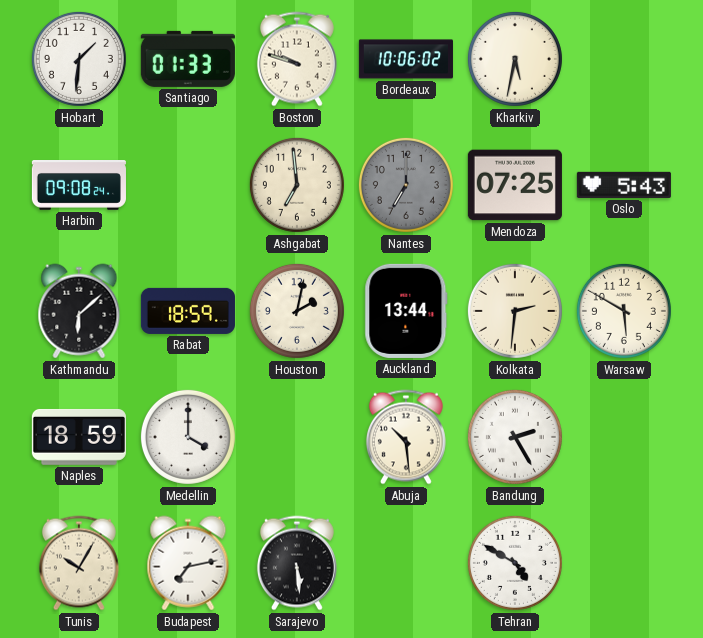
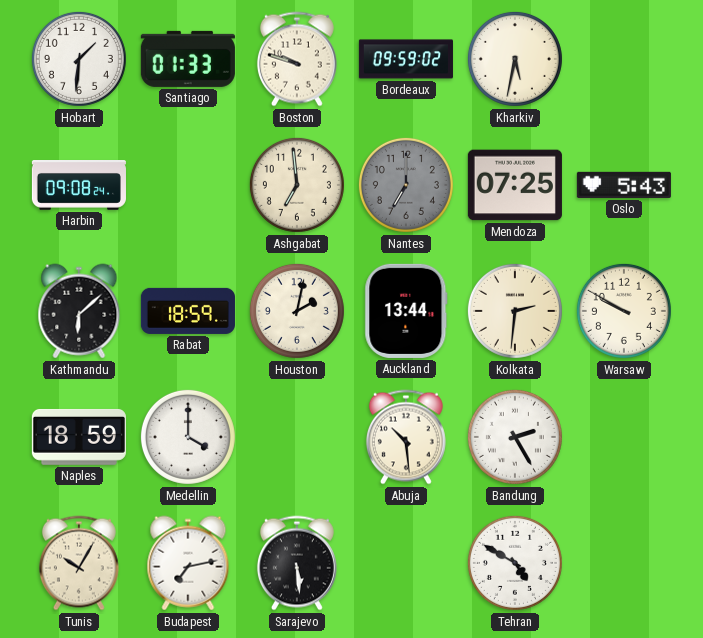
Bordeaux: 10:06 -> 09:59
Warsaw: 5:50 -> 9:50
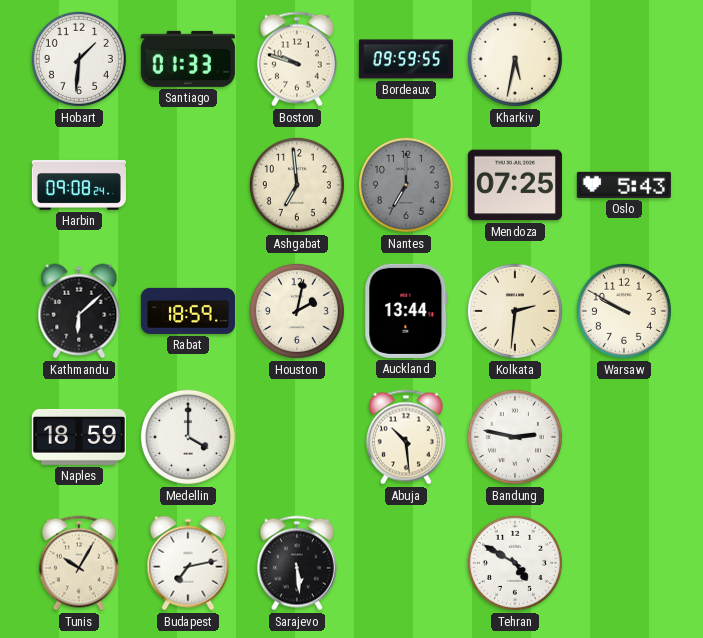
Bordeaux: 09:59:02 -> 09:59:55
Bandung: 2:25 -> 2:47
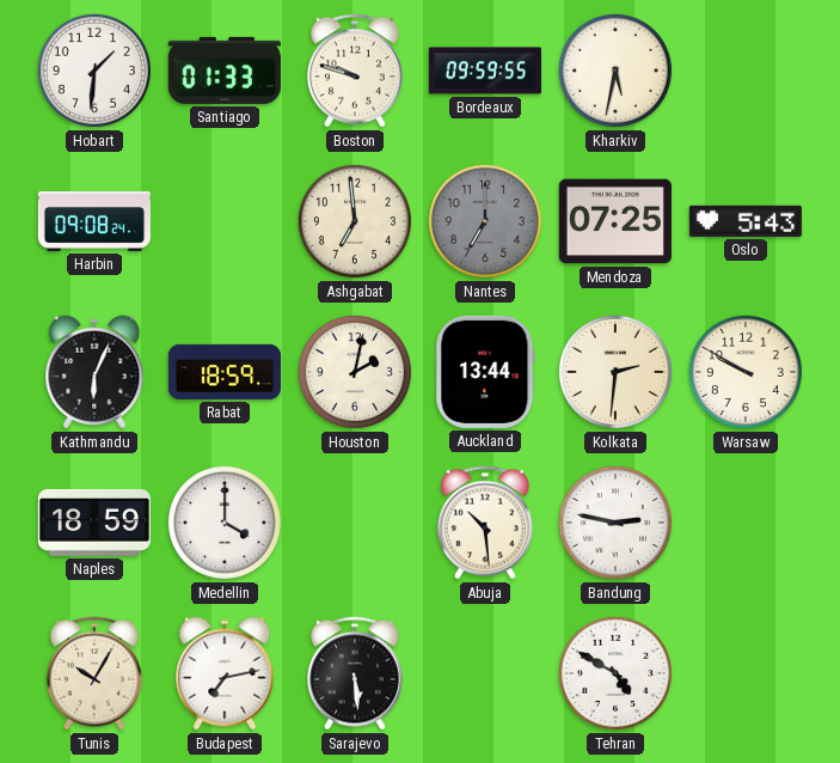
Kathmandu: 6:08 -> 6:04
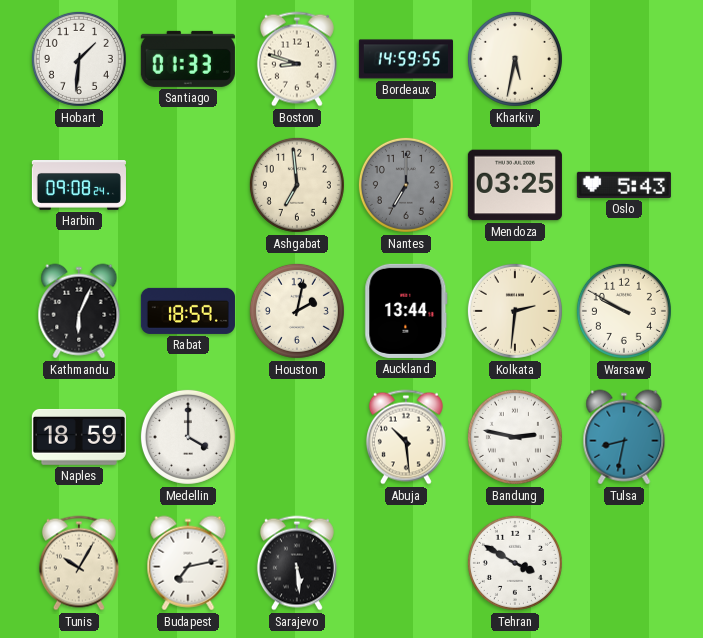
Boston: 9:48 -> 8:48
Bordeaux: 09:59 -> 14:59
Mendoza: 07:25 -> 03:25
Tulsa: none -> 8:32
Tehran: 4:50 -> 3:50
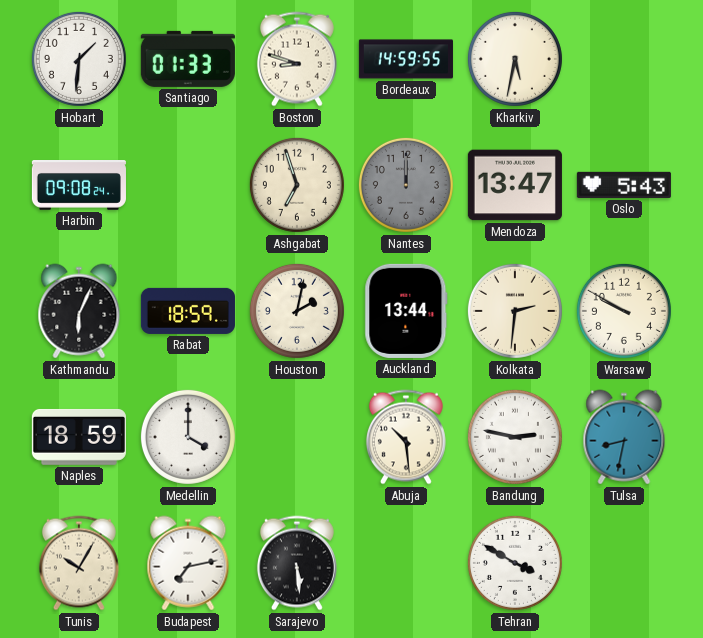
Ashgabat: 6:59 -> 6:57
Nantes: 7:00 -> 12:00
Mendoza: 03:25 -> 13:47
